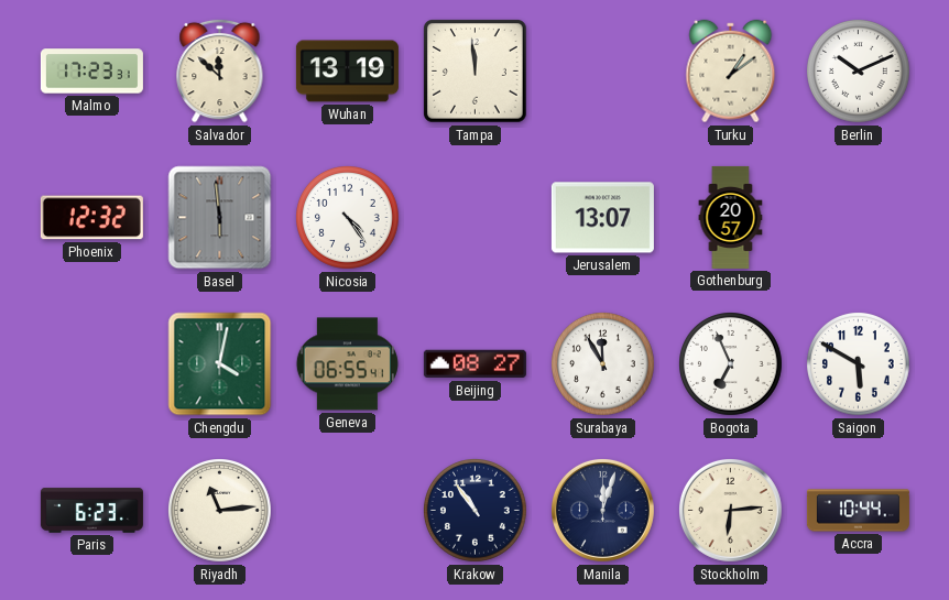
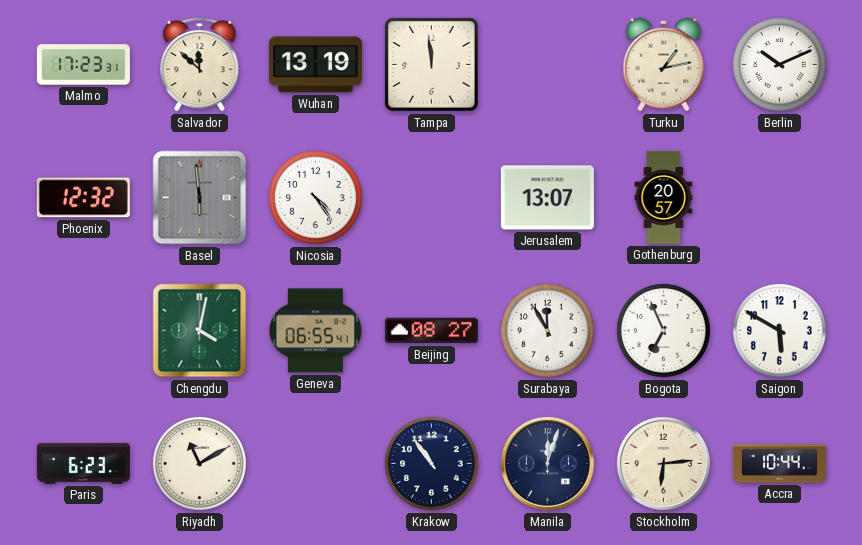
Turku: 1:09 -> 1:13
Riyadh: 11:14 -> 11:10
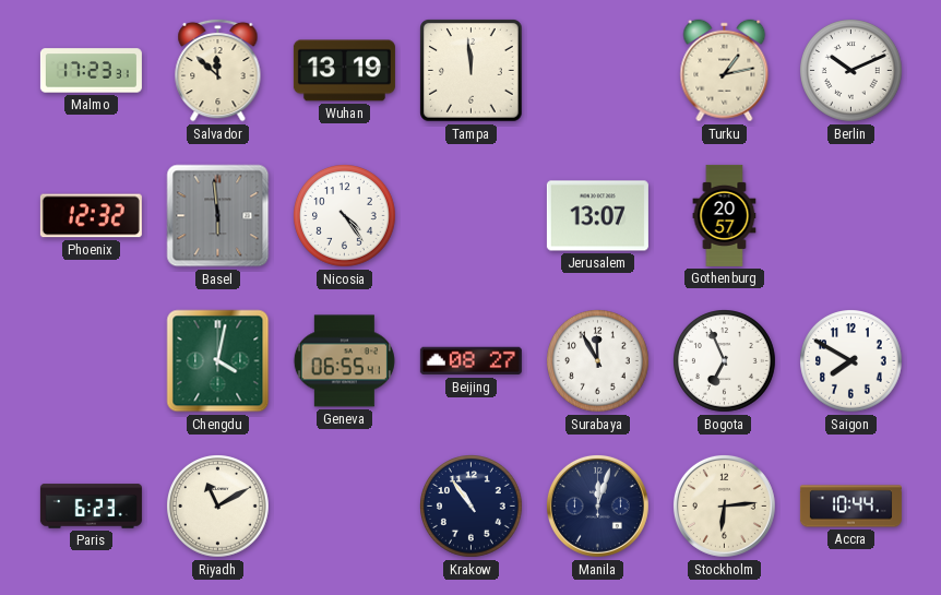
Saigon: 5:50 -> 7:50
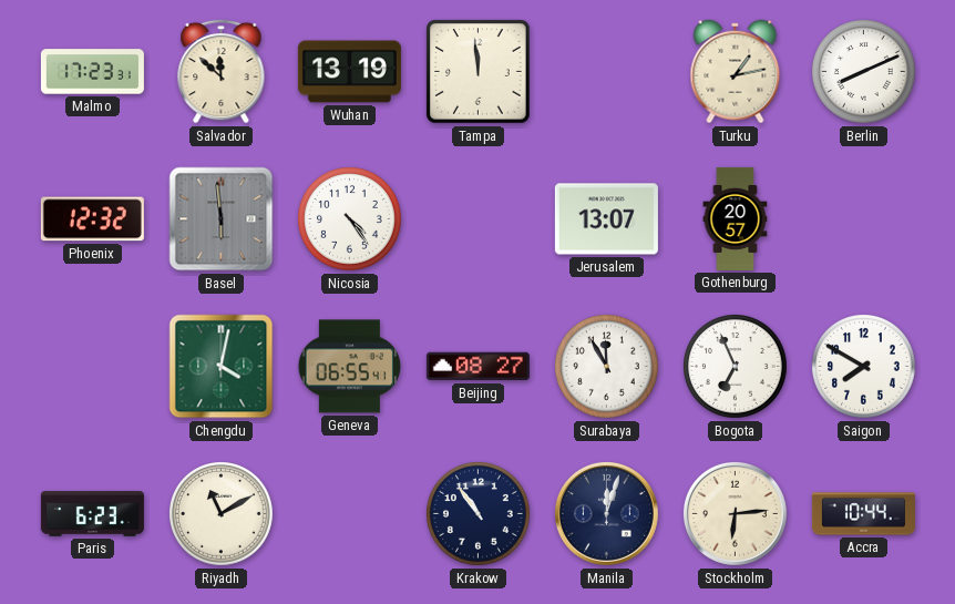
Berlin: 10:11 -> 8:11
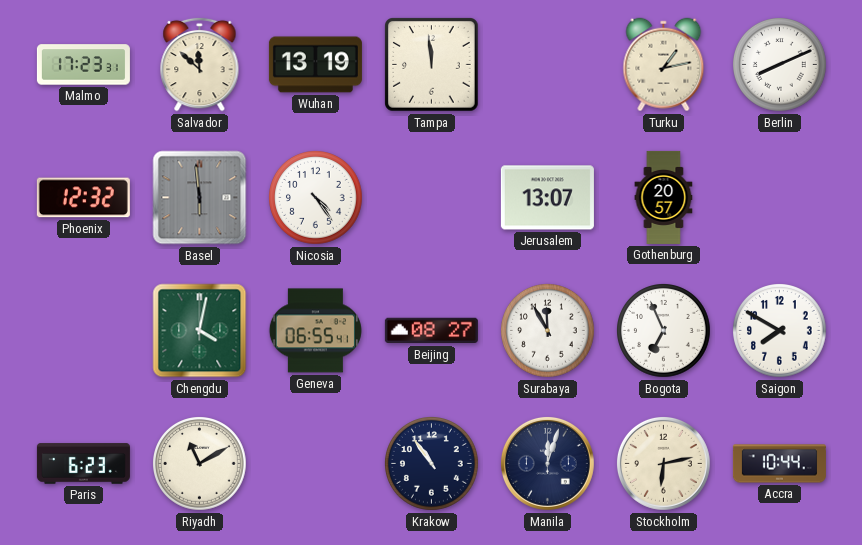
Stockholm: 6:14 -> 6:13
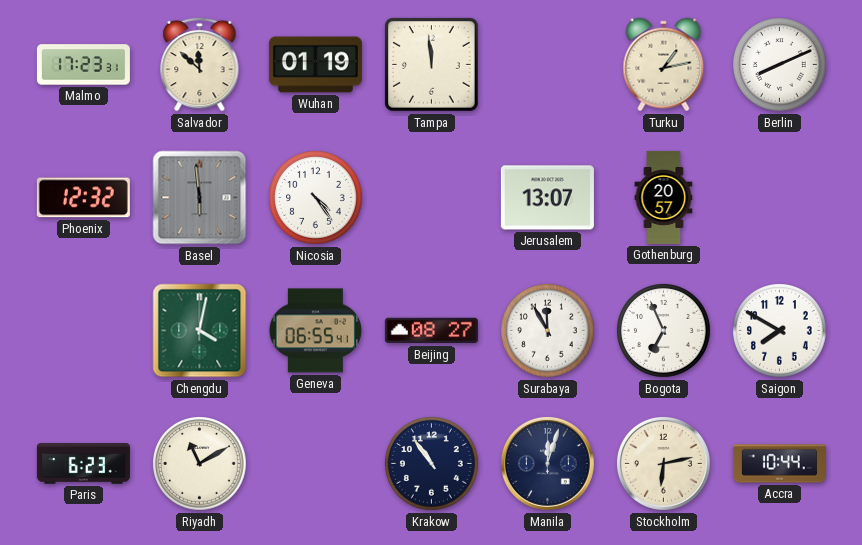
Wuhan: 13:19 -> 01:19
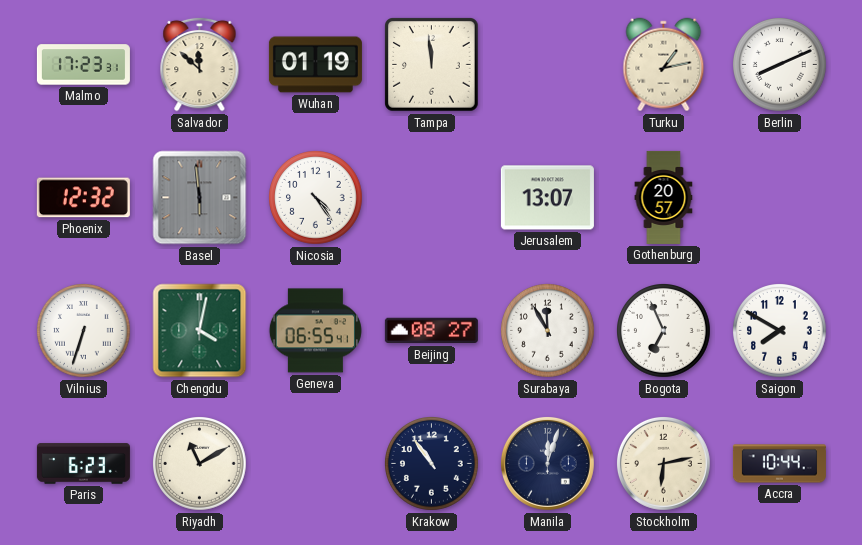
Vilnius: none -> 6:33
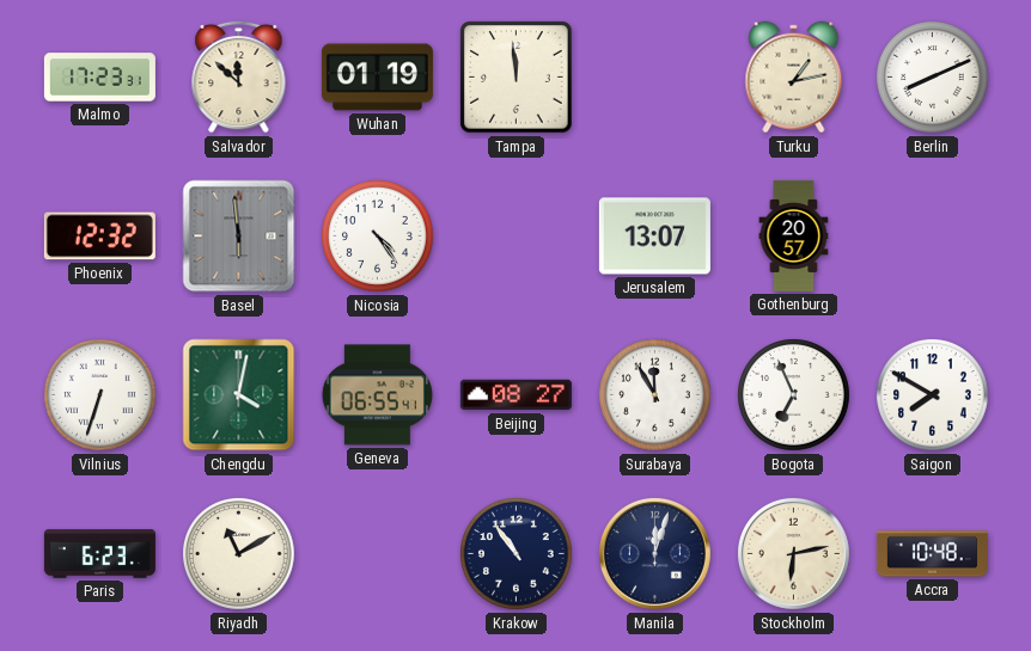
Accra: 10:44 -> 10:48
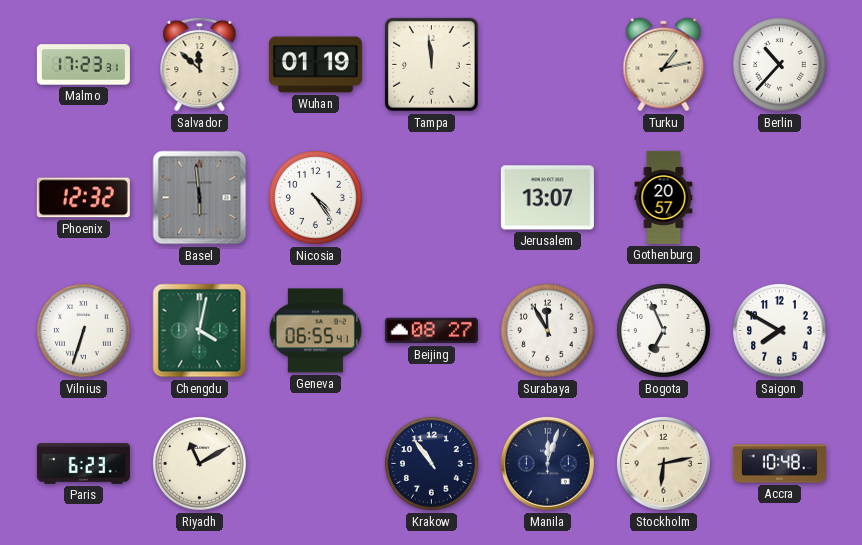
Berlin: 8:11 -> 10:37
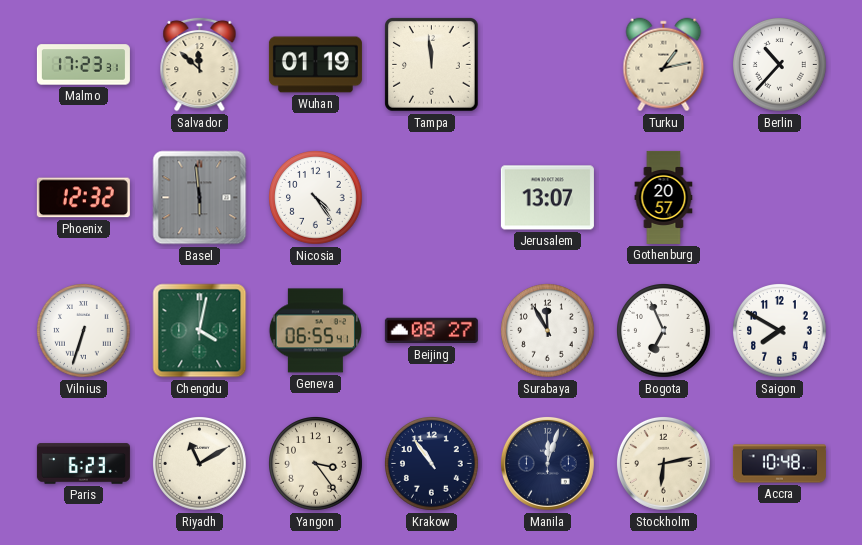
Yangon: none -> 3:24
